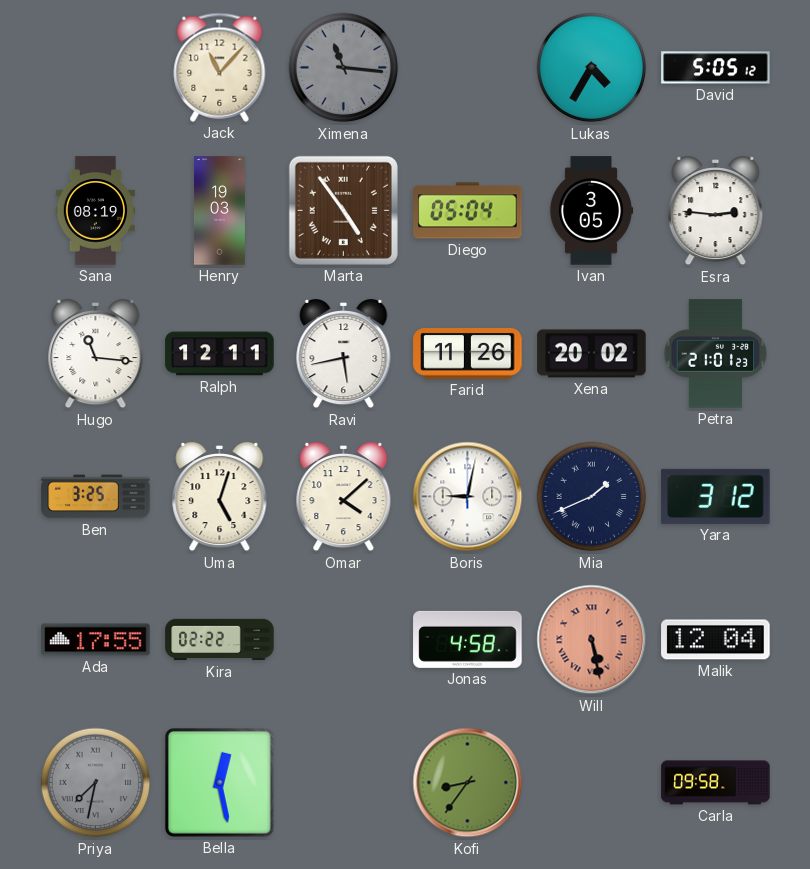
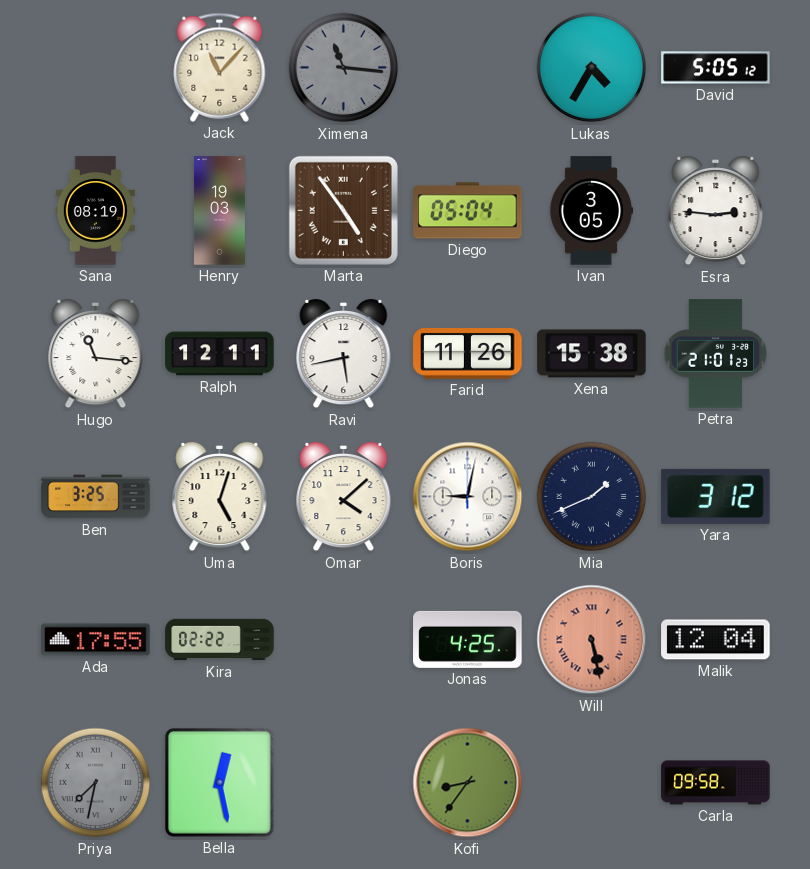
Xena: 20:02 -> 15:38
Jonas: 4:58 -> 4:25
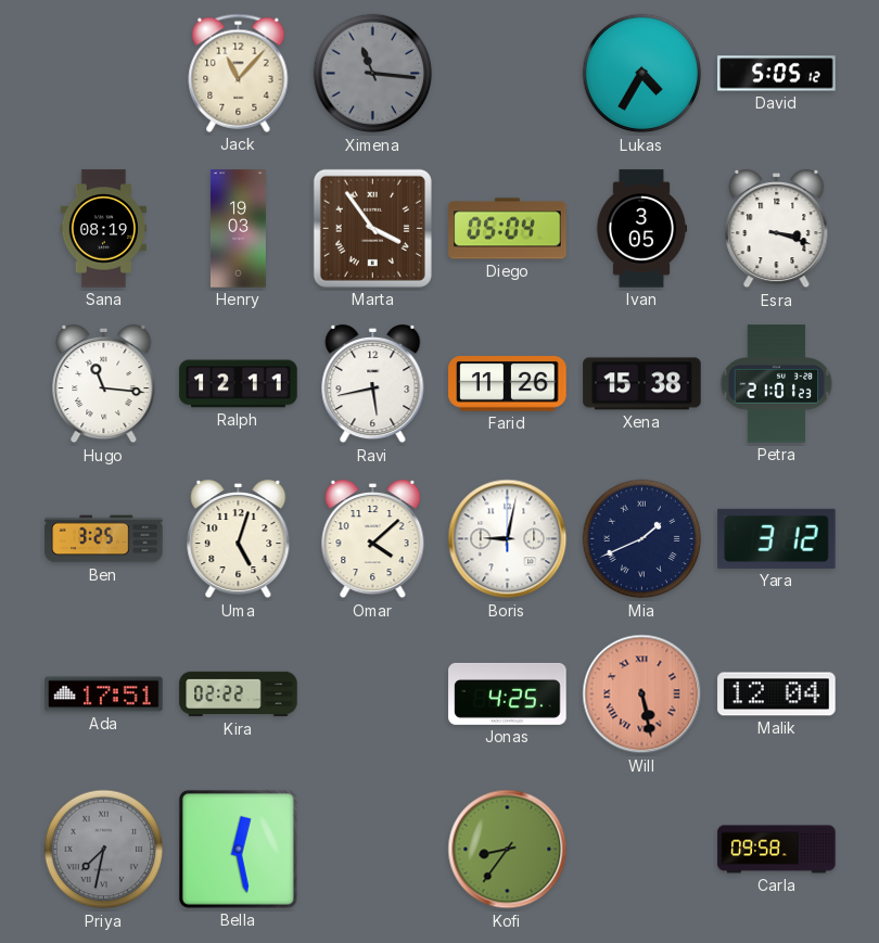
Marta: 4:54 -> 3:54
Esra: 2:46 -> 3:18
Ada: 17:55 -> 17:51
